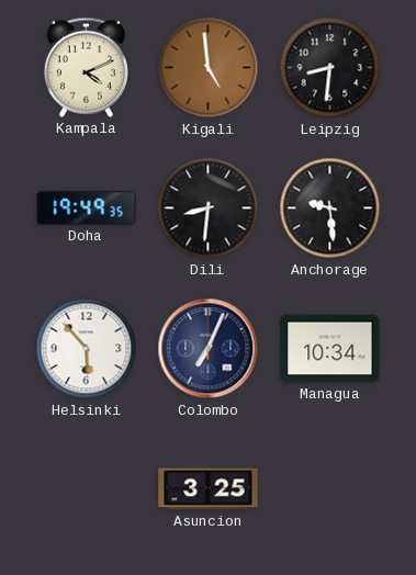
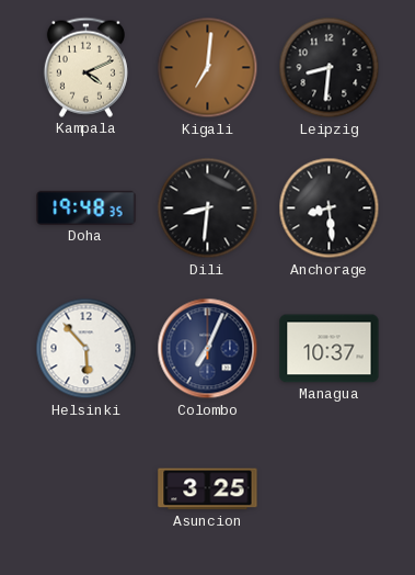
Kigali: 4:59 -> 7:01
Doha: 19:49 -> 19:48
Anchorage: 9:29 -> 8:29
Managua: 10:34 -> 10:37
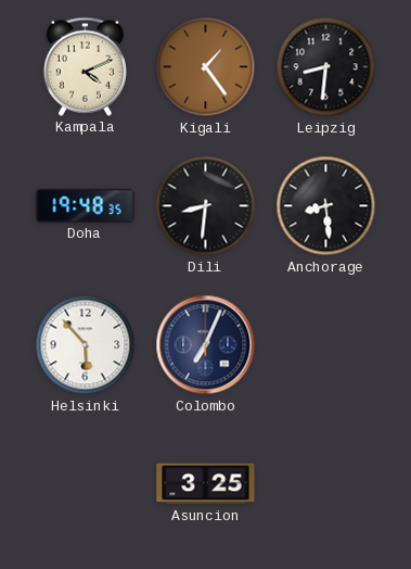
Kigali: 7:01 -> 1:24
Managua: 10:37 -> none
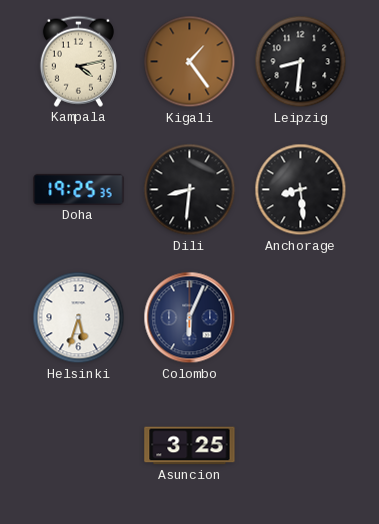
Kampala: 4:11 -> 4:13
Doha: 19:48 -> 19:25
Helsinki: 5:53 -> 5:33
Colombo: 7:04 -> 6:04
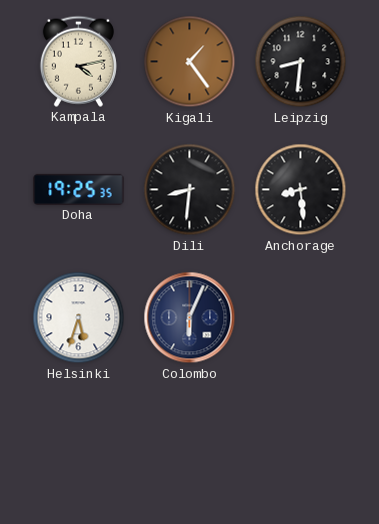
Asuncion: 3:25 -> none
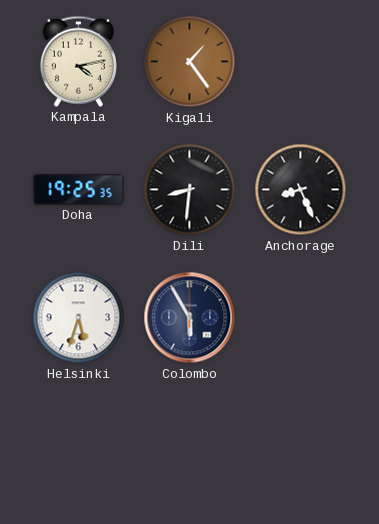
Leipzig: 8:31 -> none
Anchorage: 8:29 -> 8:26
Colombo: 6:04 -> 5:55
